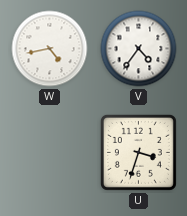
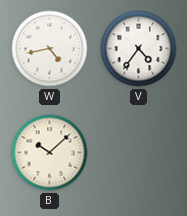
B: none -> 10:08
U: 3:33 -> none
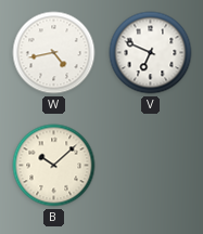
V: 4:36 -> 6:49
